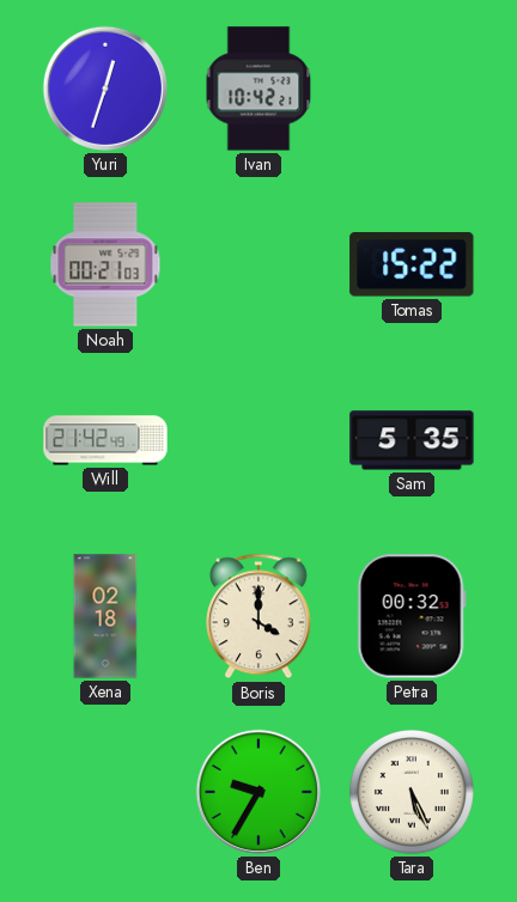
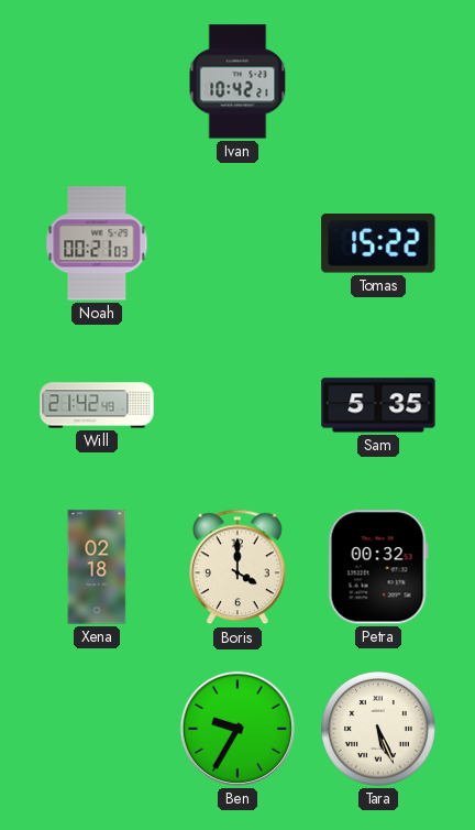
Yuri: 12:33 -> none
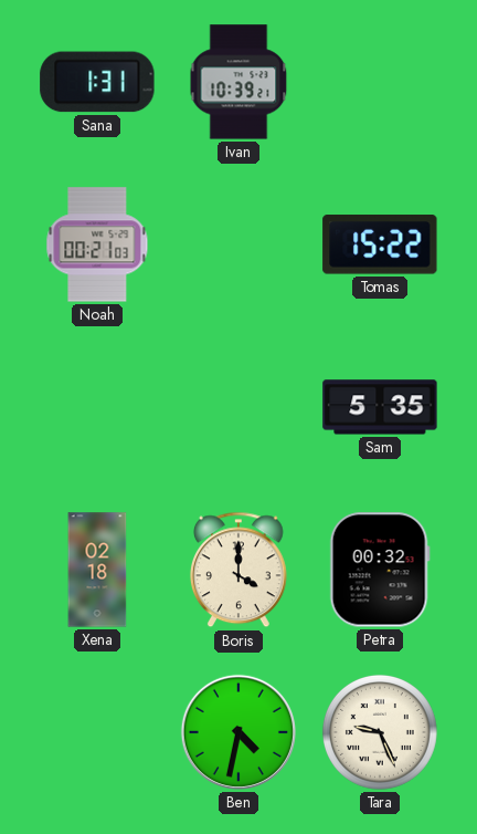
Sana: none -> 1:31
Ivan: 10:42 -> 10:39
Will: 21:42 -> none
Ben: 9:35 -> 4:32
Tara: 5:26 -> 9:26
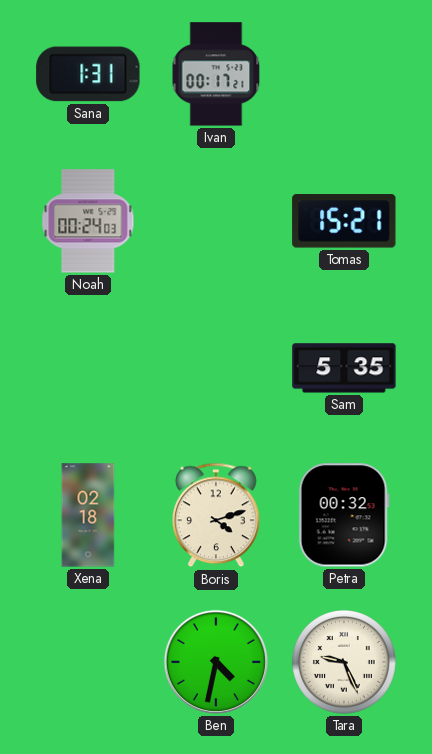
Ivan: 10:39 -> 00:17
Noah: 00:21 -> 00:24
Tomas: 15:22 -> 15:21
Boris: 4:00 -> 4:12
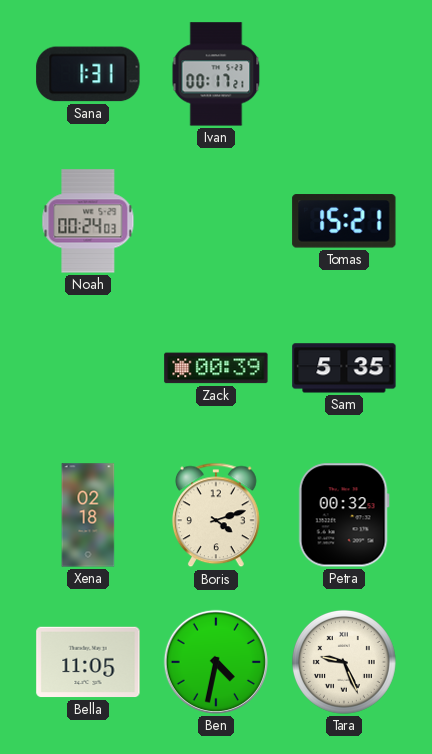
Zack: none -> 00:39
Bella: none -> 11:05
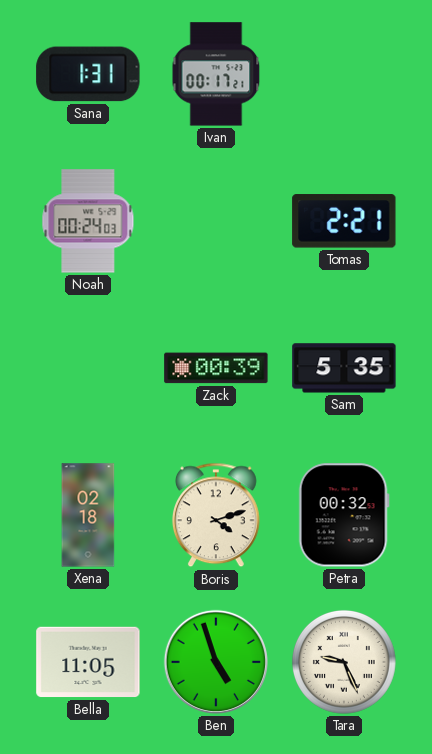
Tomas: 15:21 -> 2:21
Ben: 4:32 -> 4:57
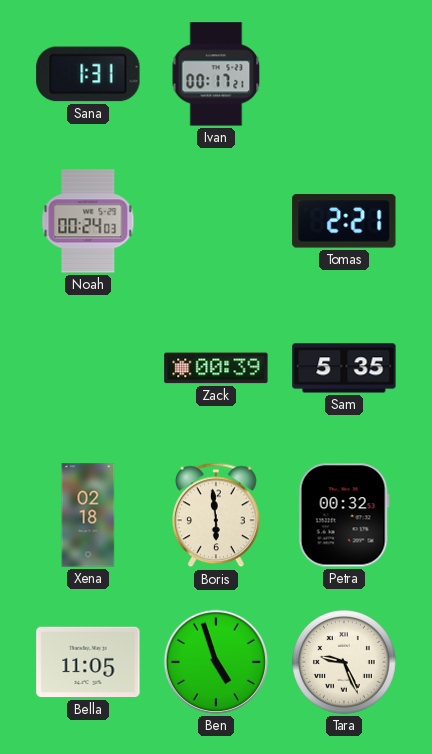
Boris: 4:12 -> 5:59
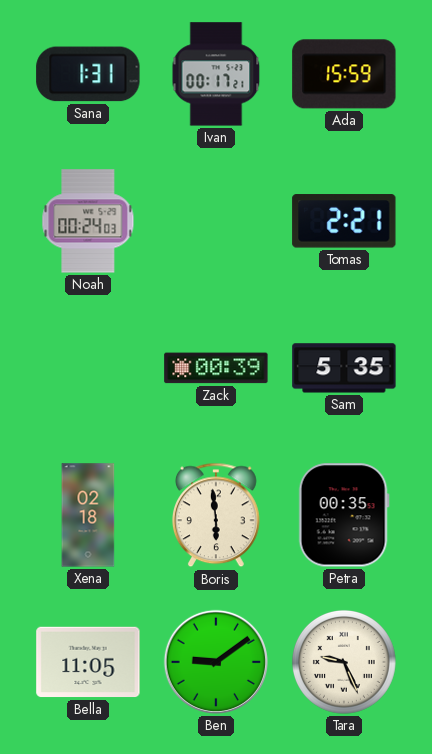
Ada: none -> 15:59
Petra: 00:32 -> 00:35
Ben: 4:57 -> 9:09
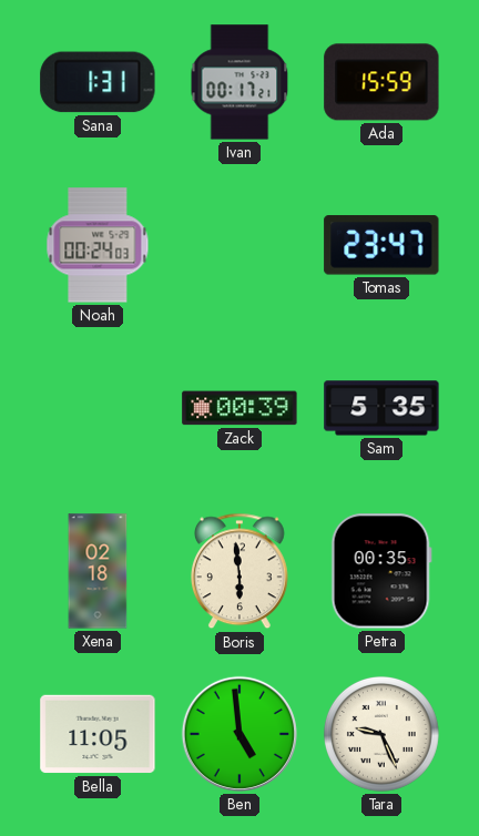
Tomas: 2:21 -> 23:47
Ben: 9:09 -> 4:59
